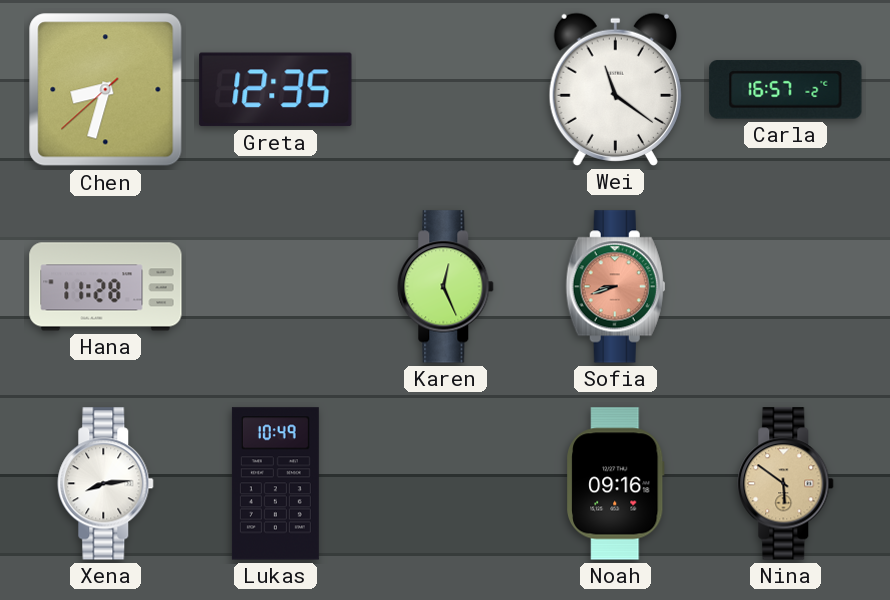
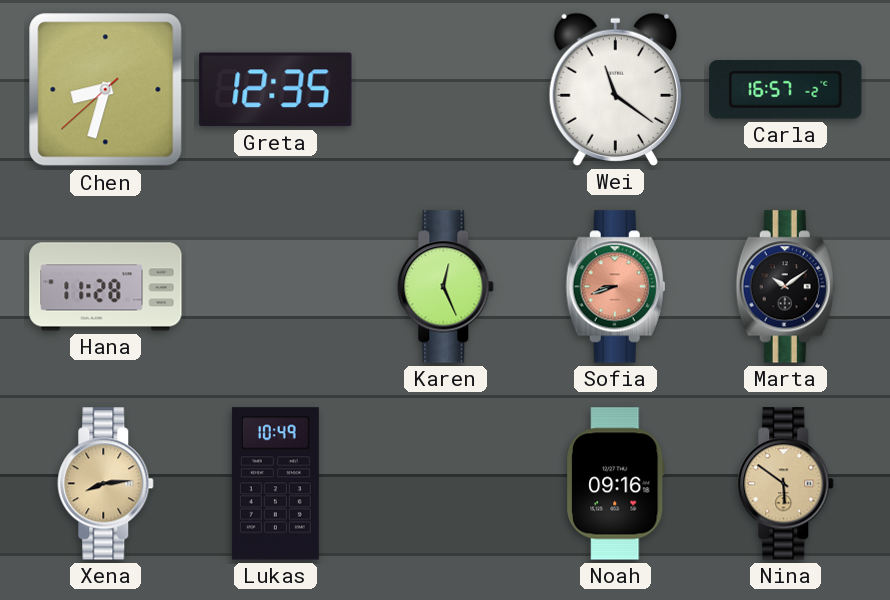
Marta: none -> 10:09
Xena dial: white -> champagne
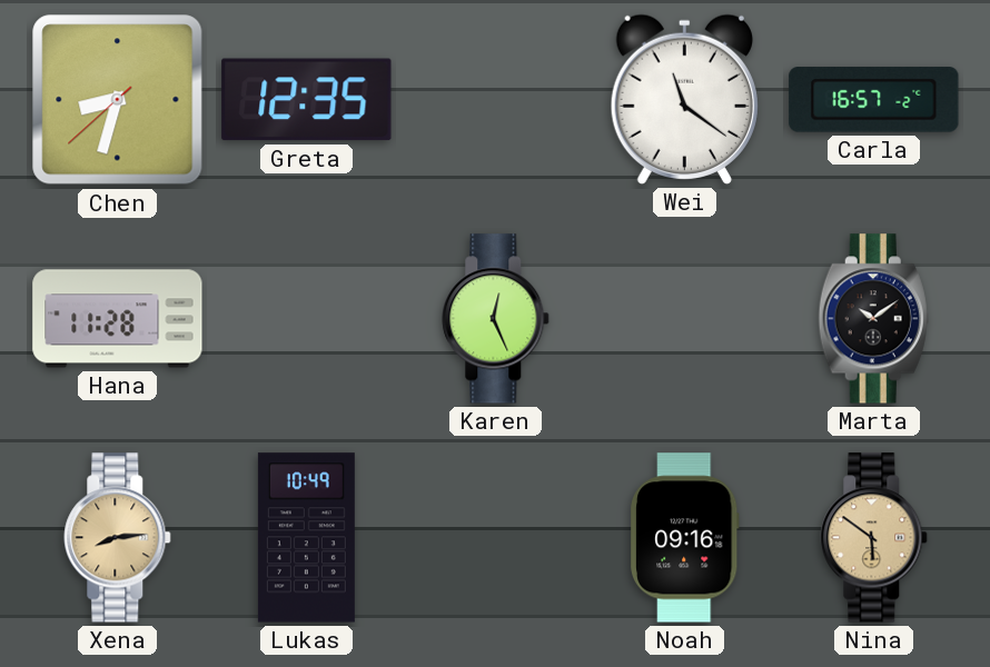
Sofia: 8:42 -> none
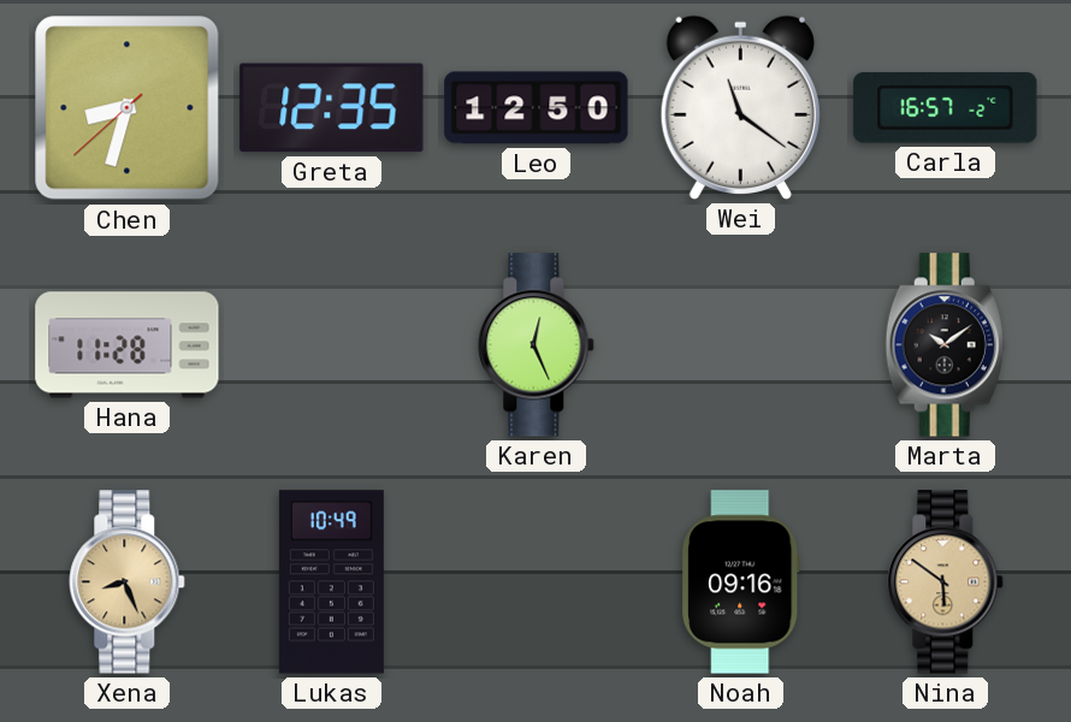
Leo: none -> 12:50
Xena: 8:14 -> 8:26
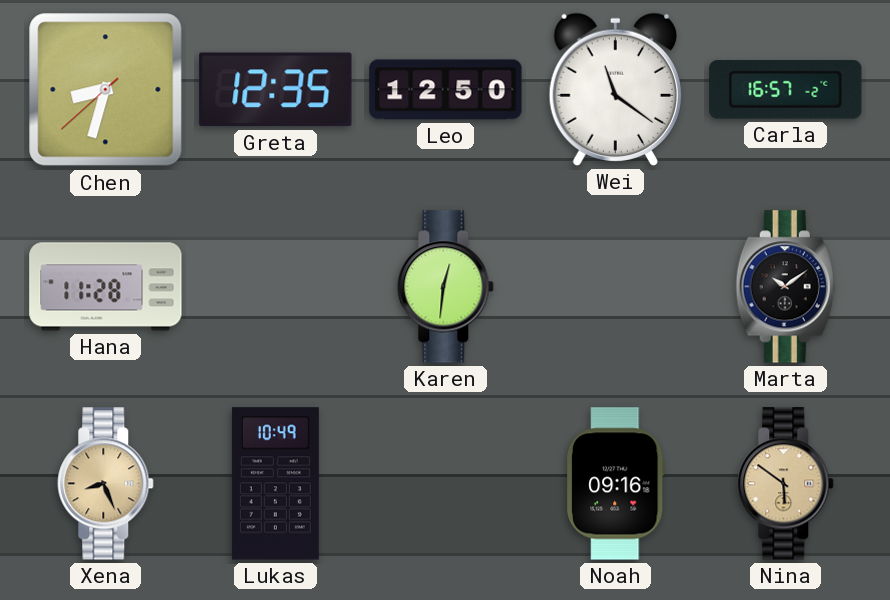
Karen: 12:26 -> 12:31
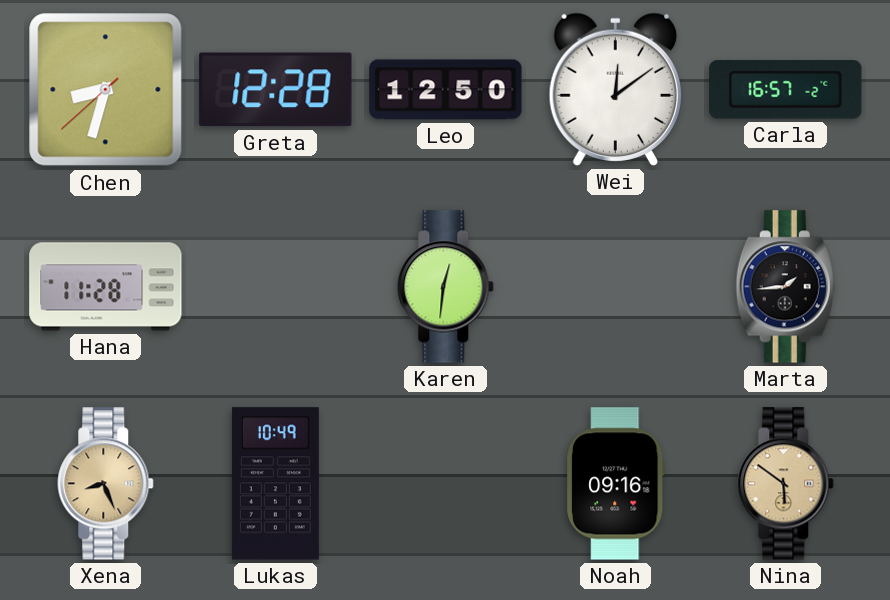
Greta: 12:35 -> 12:28
Wei: 11:21 -> 12:09
Marta: 10:09 -> 1:44
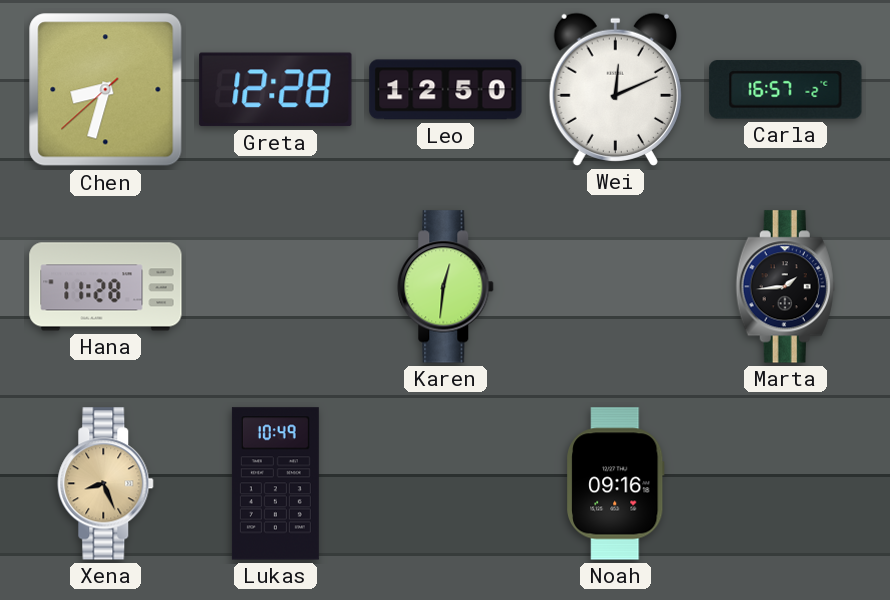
Wei: 12:09 -> 12:11
Nina: 5:51 -> none
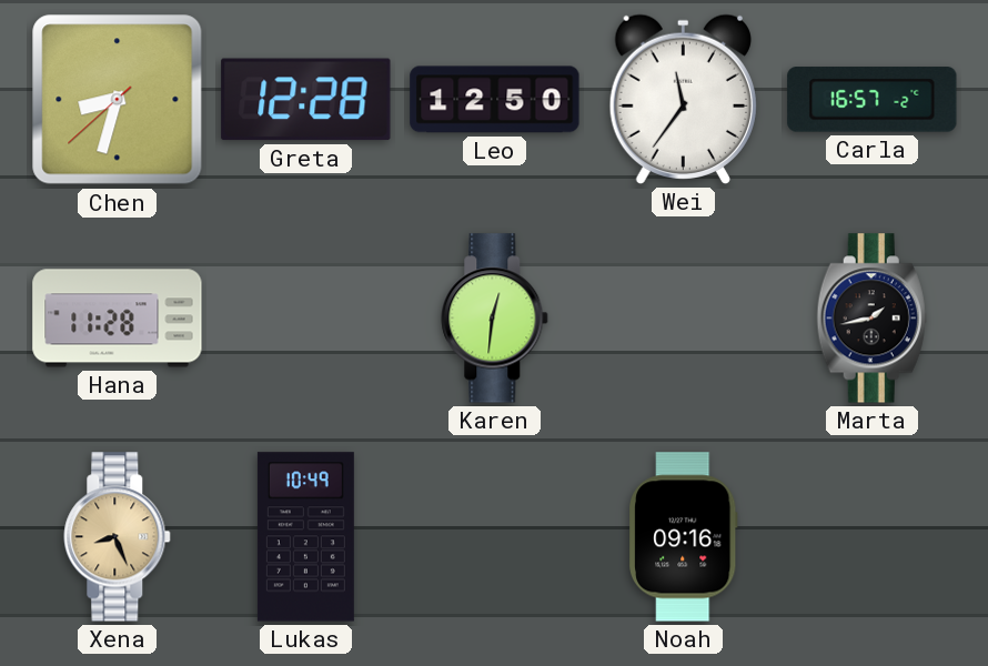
Wei: 12:11 -> 11:36
Marta: 1:44 -> 1:43
